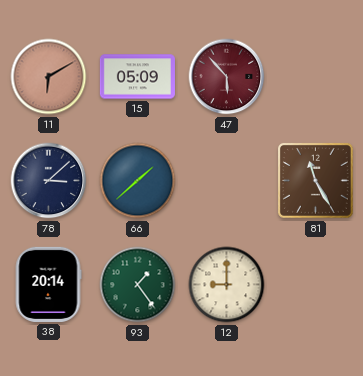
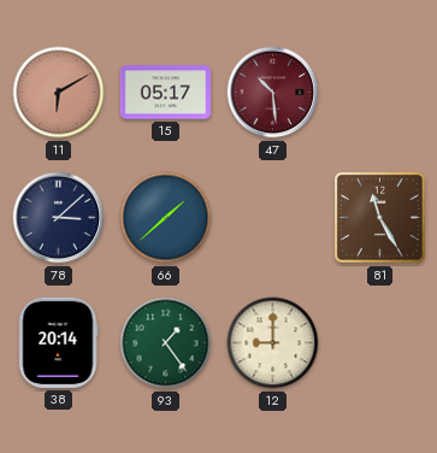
15: 05:09 -> 05:17
47: 5:53 -> 10:29
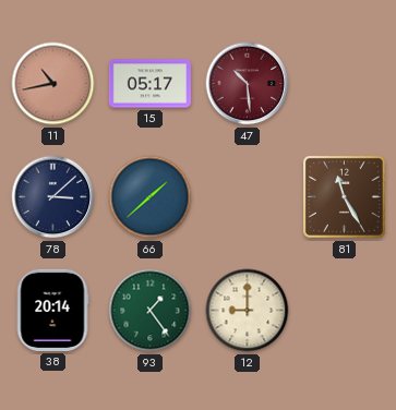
11: 6:10 -> 10:43
